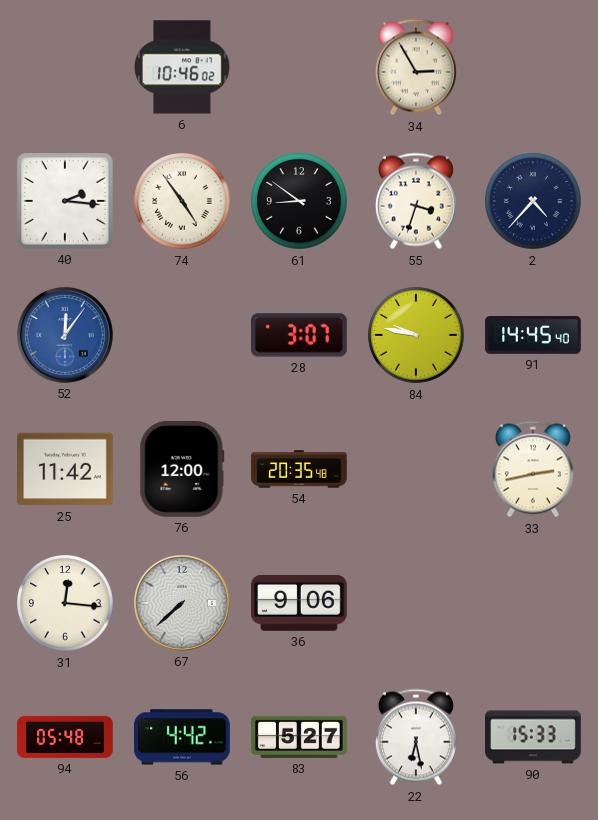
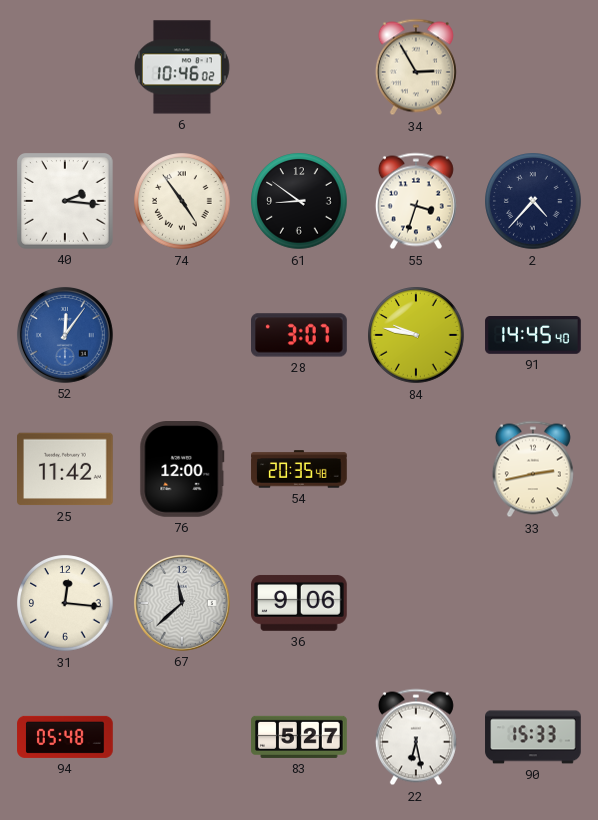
67: 7:38 -> 11:38
56: 4:42 -> none
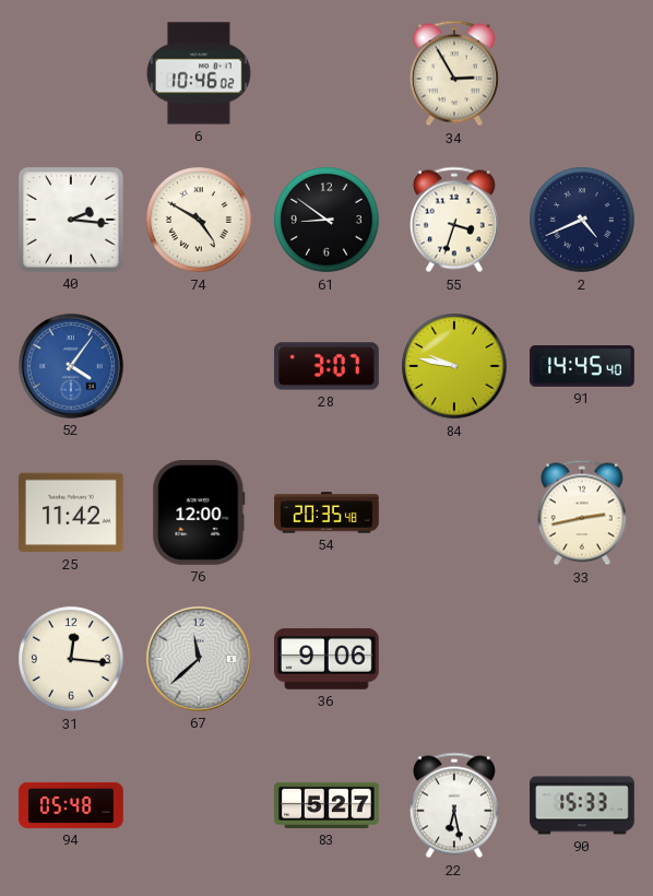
74: 4:54 -> 4:50
2: 4:37 -> 4:41
52: 12:06 -> 4:06
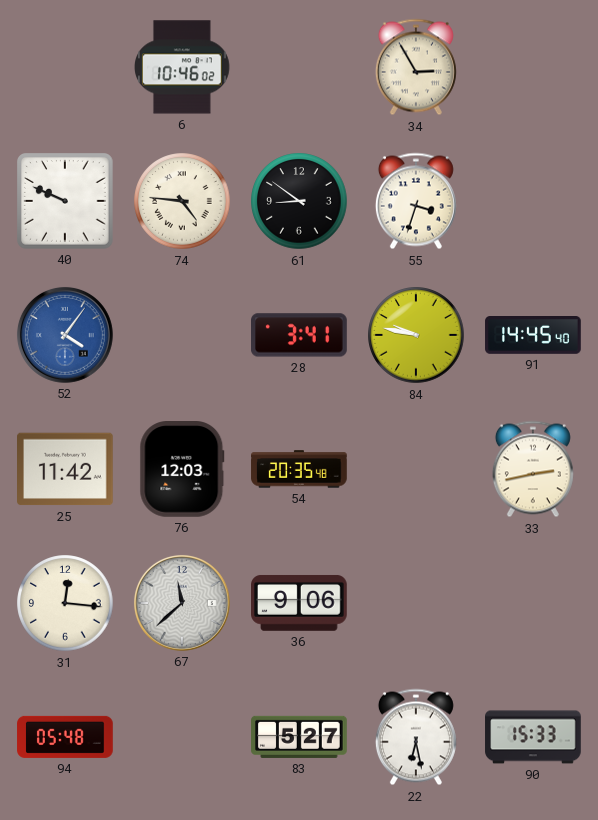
40: 2:16 -> 9:49
74: 4:50 -> 4:46
2: 4:41 -> none
28: 3:07 -> 3:41
76: 12:00 -> 12:03
